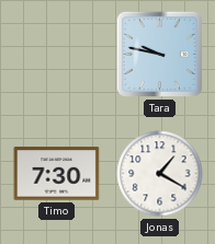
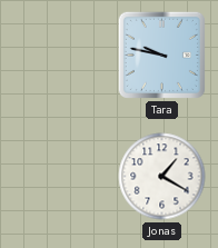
Timo: 7:30 -> none
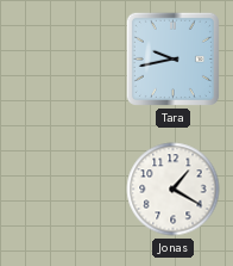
Tara: 9:47 -> 9:43
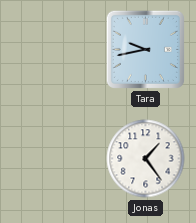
Jonas: 1:20 -> 1:24
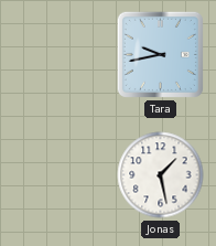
Jonas: 1:24 -> 1:28
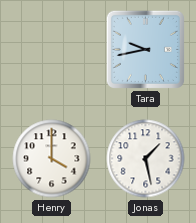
Henry: none -> 4:00
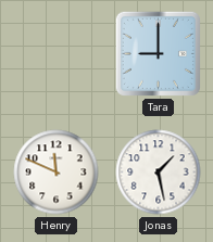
Tara: 9:43 -> 9:00
Henry: 4:00 -> 11:49
